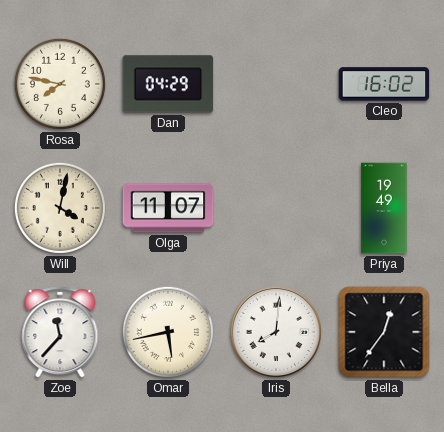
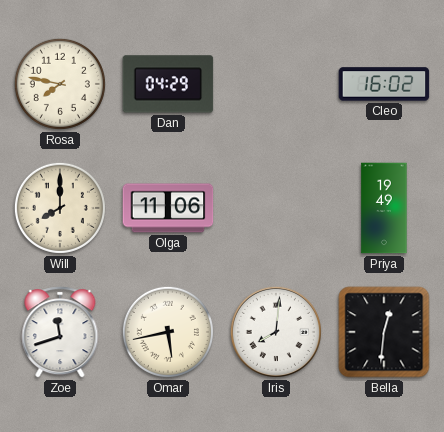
Will: 4:02 -> 8:00
Olga: 11:07 -> 11:06
Zoe: 11:37 -> 11:42
Bella: 12:36 -> 12:31
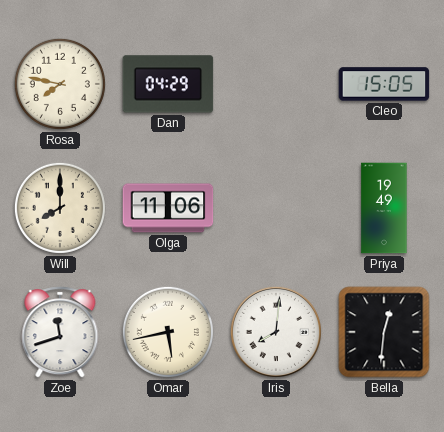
Cleo: 16:02 -> 15:05
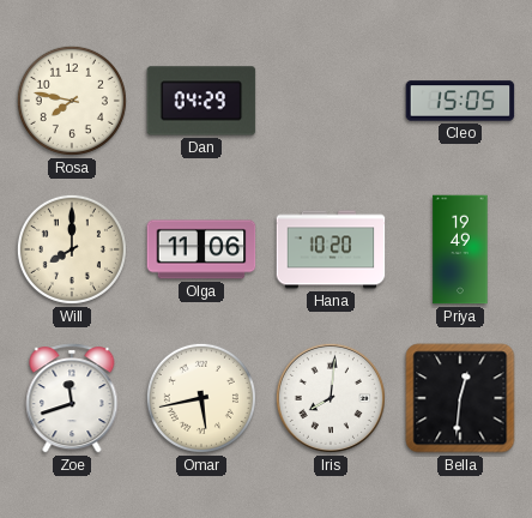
Hana: none -> 10:20
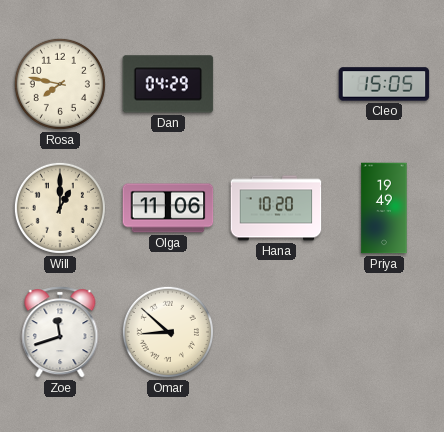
Will: 8:00 -> 1:00
Omar: 5:43 -> 8:52
Iris: 8:01 -> none
Bella: 12:31 -> none
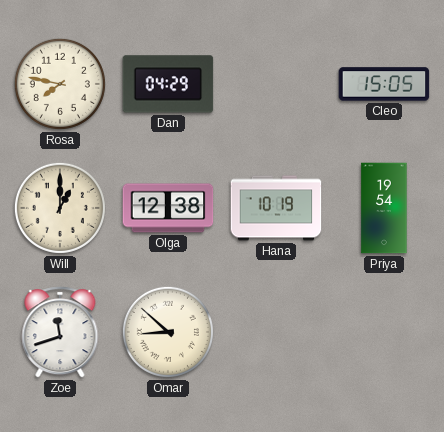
Olga: 11:06 -> 12:38
Hana: 10:20 -> 10:19
Priya: 19:49 -> 19:54
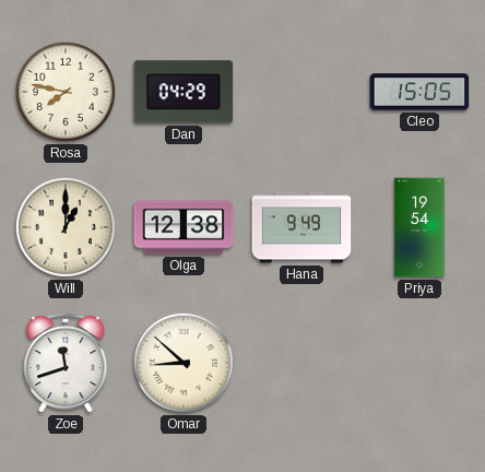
Hana: 10:19 -> 9:49
